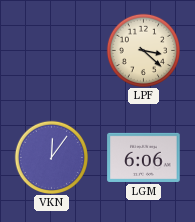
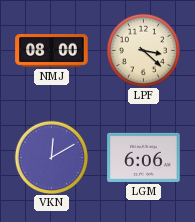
NMJ: none -> 08:00
VKN: 12:06 -> 12:10
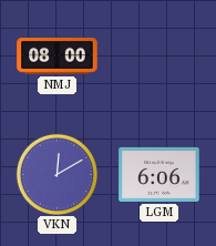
LPF: 3:22 -> none
